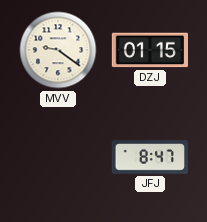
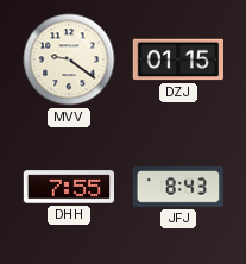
DHH: none -> 7:55
JFJ: 8:47 -> 8:43
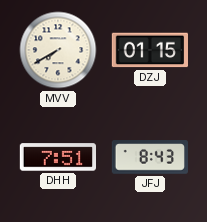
MVV: 9:21 -> 7:40
DHH: 7:55 -> 7:51
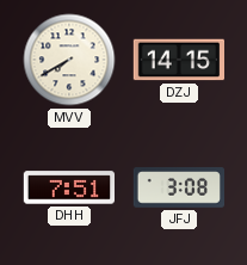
DZJ: 01:15 -> 14:15
JFJ: 8:43 -> 3:08
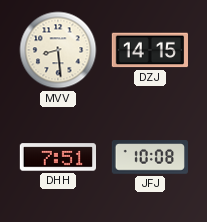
MVV: 7:40 -> 8:29
JFJ: 3:08 -> 10:08
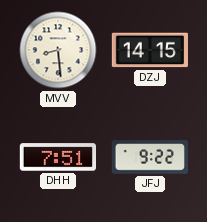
JFJ: 10:08 -> 9:22
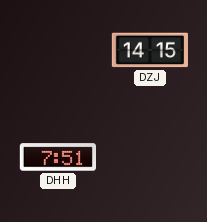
MVV: 8:29 -> none
JFJ: 9:22 -> none
